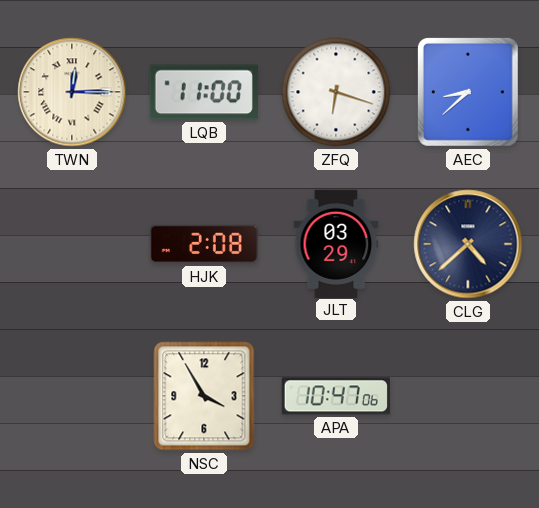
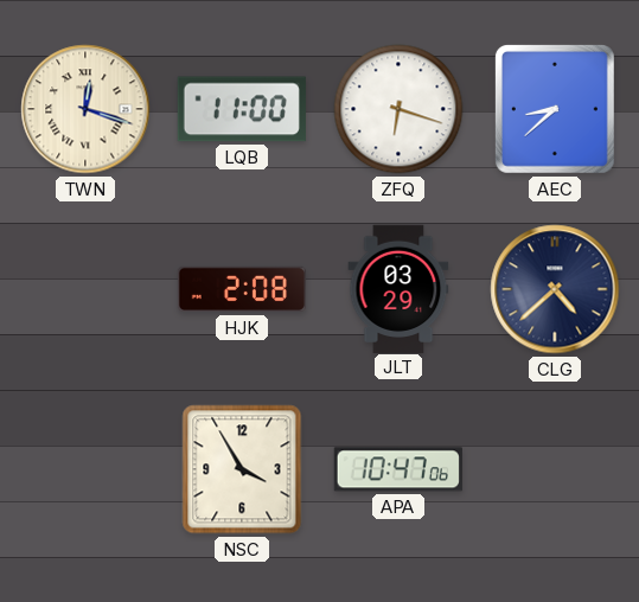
TWN: 12:15 -> 12:18
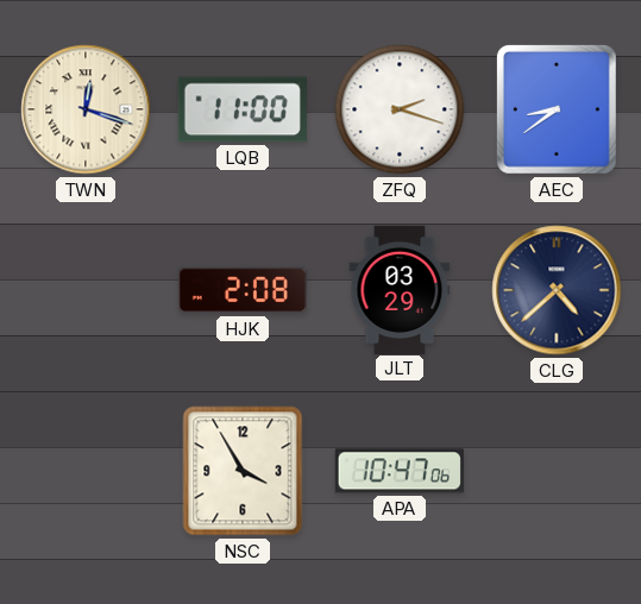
ZFQ: 6:18 -> 2:18
AEC: 8:38 -> 8:39
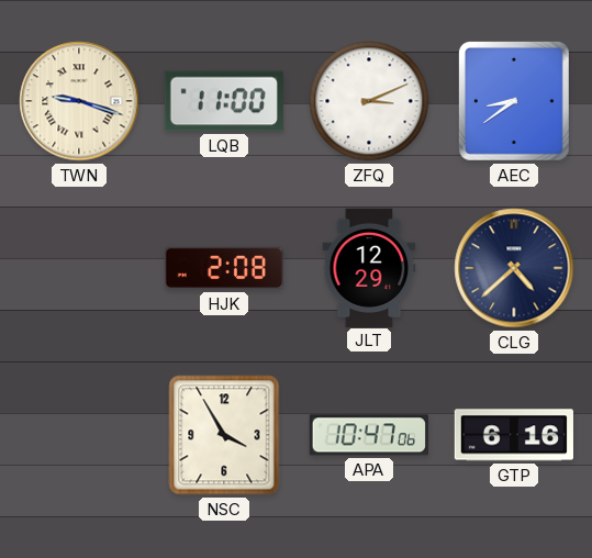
TWN: 12:18 -> 9:18
ZFQ: 2:18 -> 3:11
JLT: 03:29 -> 12:29
GTP: none -> 6:16
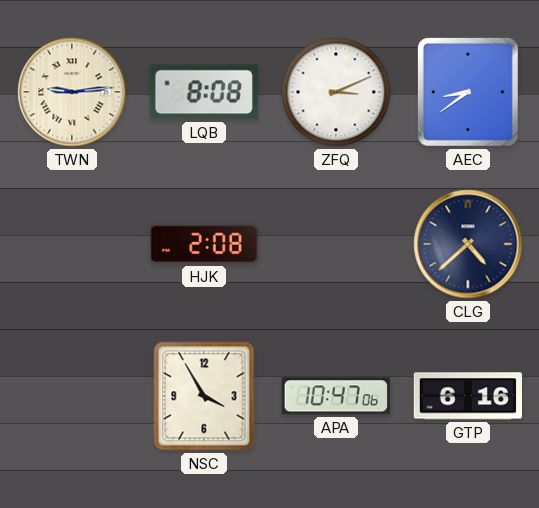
TWN: 9:18 -> 9:14
LQB: 11:00 -> 8:08
JLT: 12:29 -> none
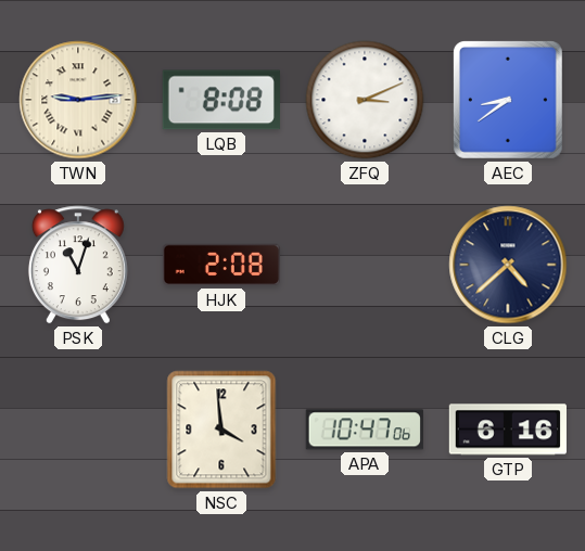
PSK: none -> 11:03
NSC: 3:55 -> 3:59
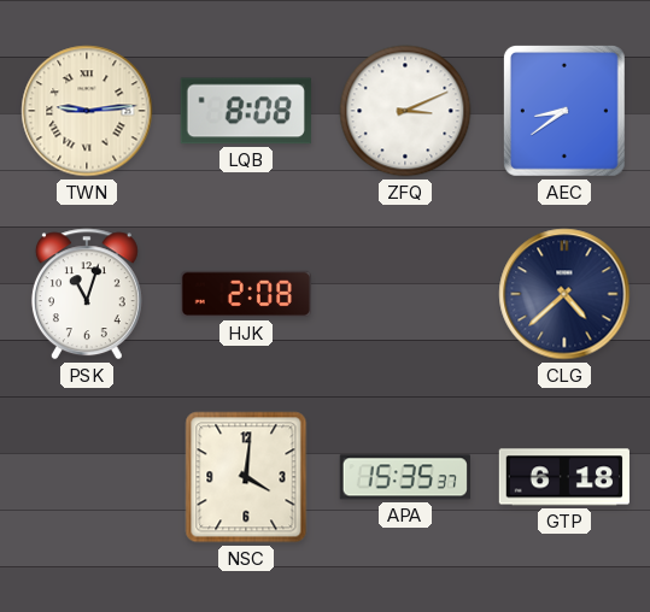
NSC: 3:59 -> 4:01
APA: 10:47 -> 15:35
GTP: 6:16 -> 6:18
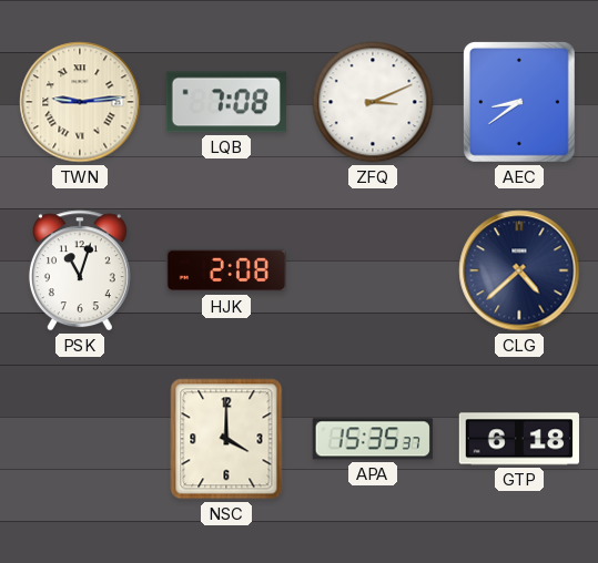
LQB: 8:08 -> 7:08
NSC: 4:01 -> 4:00
